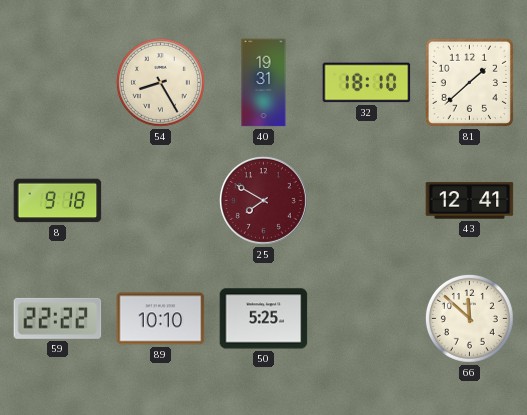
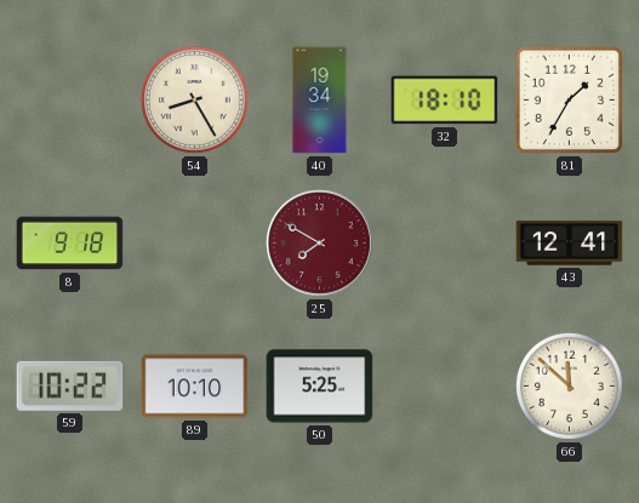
40: 19:31 -> 19:34
81: 1:38 -> 1:35
59: 22:22 -> 10:22
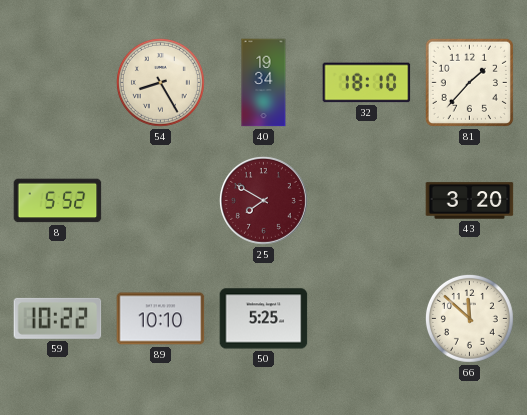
81: 1:35 -> 1:37
8: 9:18 -> 5:52
43: 12:41 -> 3:20
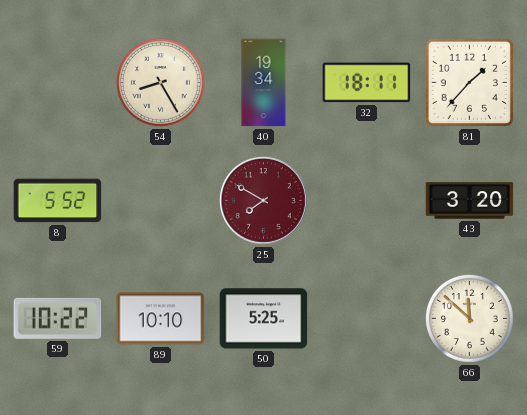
32: 18:10 -> 18:11
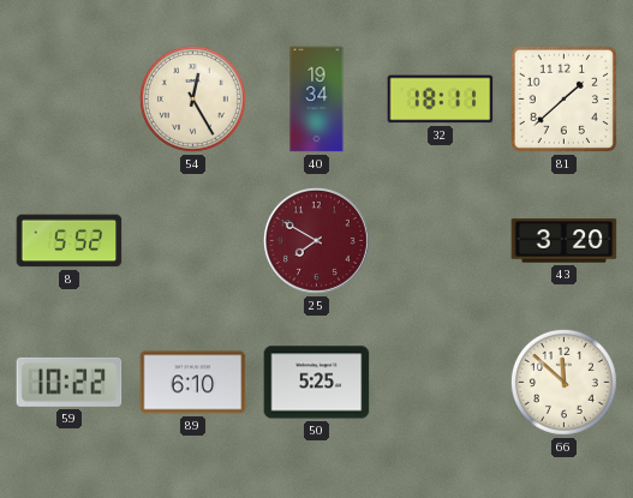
54: 8:25 -> 12:25
81: 1:37 -> 1:38
89: 10:10 -> 6:10
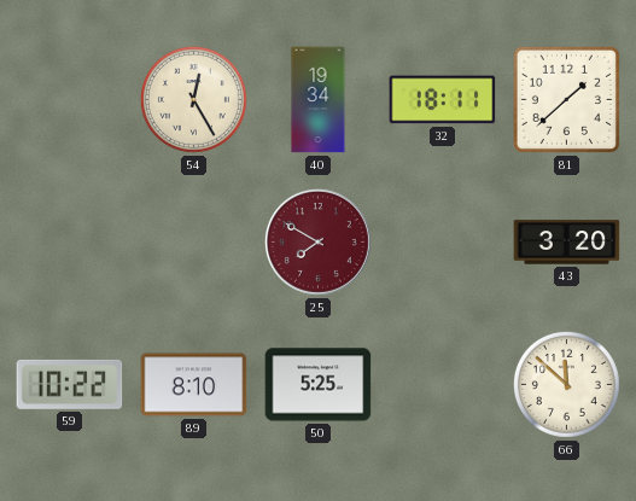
8: 5:52 -> none
89: 6:10 -> 8:10
